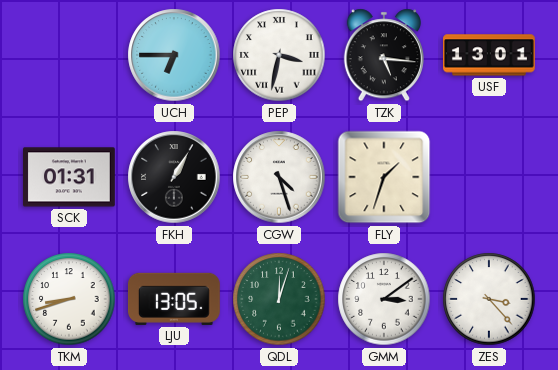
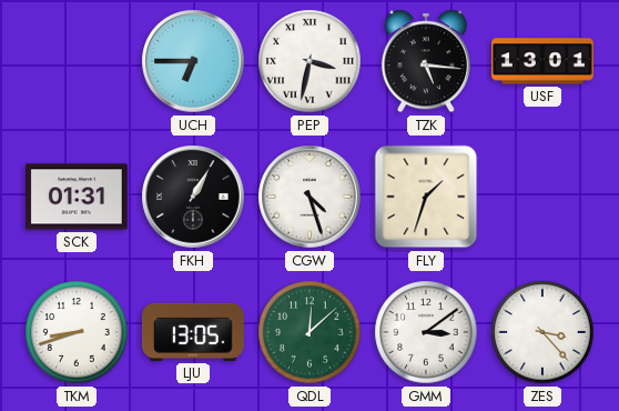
QDL: 12:03 -> 12:08
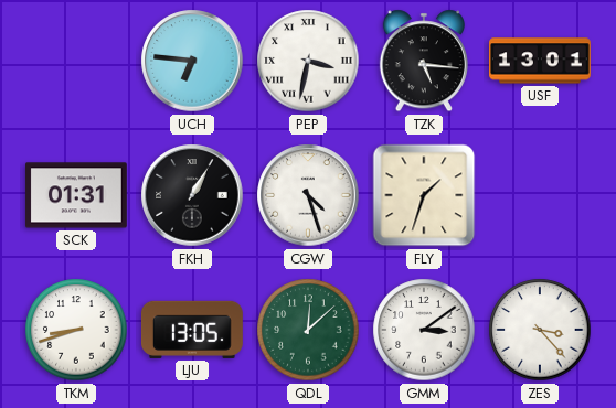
UCH: 6:45 -> 6:46
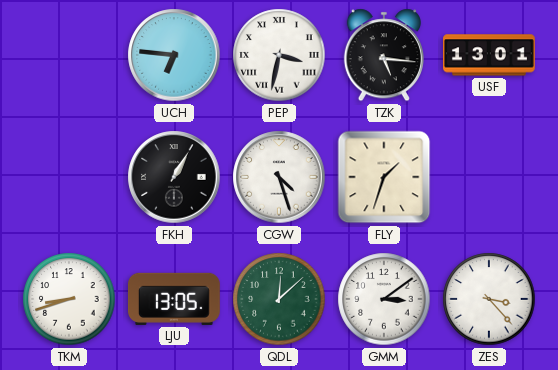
SCK: 01:31 -> none
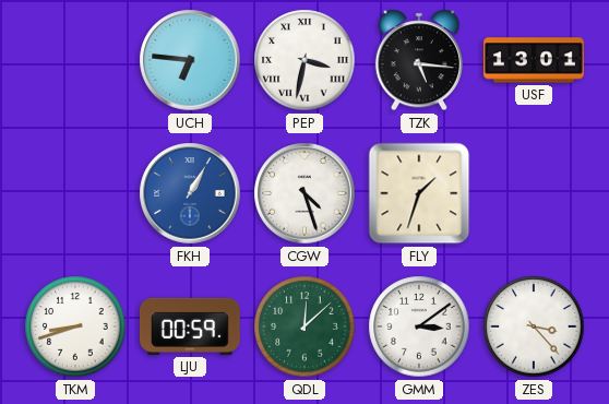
FKH dial: black -> blue
LJU: 13:05 -> 00:59
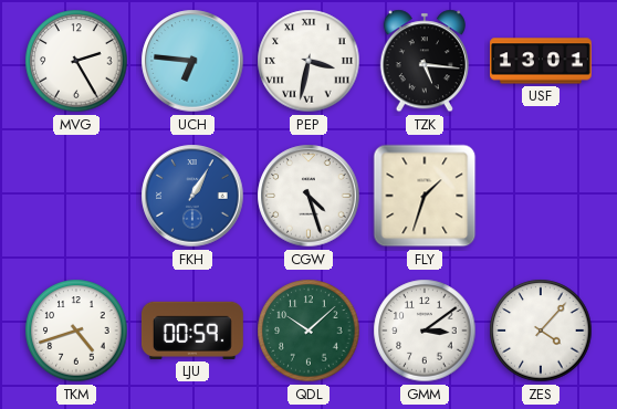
MVG: none -> 2:25
TKM: 8:42 -> 4:42
QDL: 12:08 -> 10:08
ZES: 3:23 -> 4:07
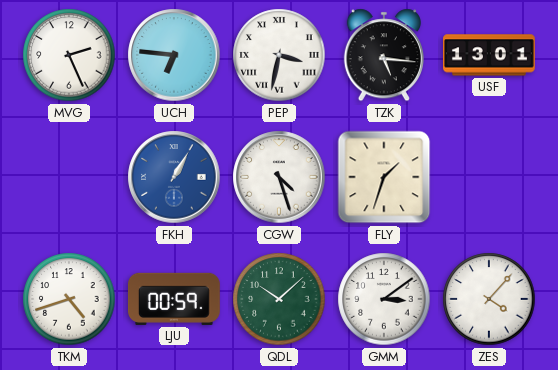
MVG: 2:25 -> 2:26
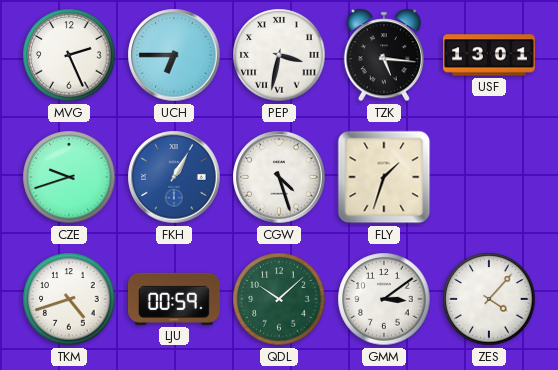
UCH: 6:46 -> 6:45
CZE: none -> 9:42
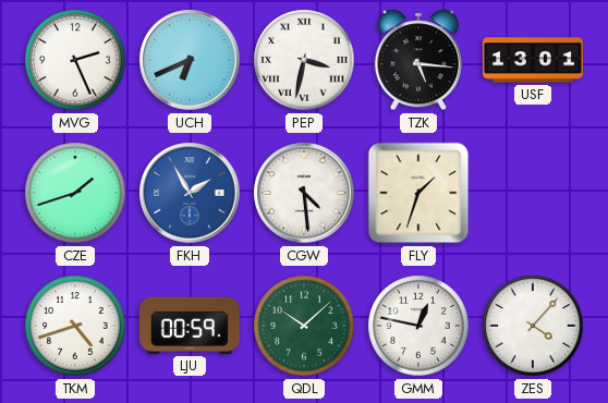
UCH: 6:45 -> 6:41
CZE: 9:42 -> 1:42
FKH: 1:05 -> 1:55
CGW: 4:27 -> 4:29
GMM: 3:09 -> 12:47
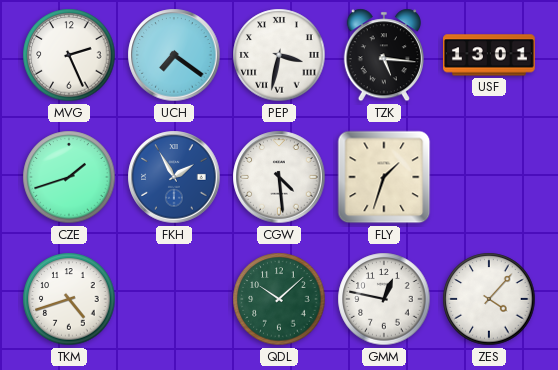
UCH: 6:41 -> 7:21
LJU: 00:59 -> none
